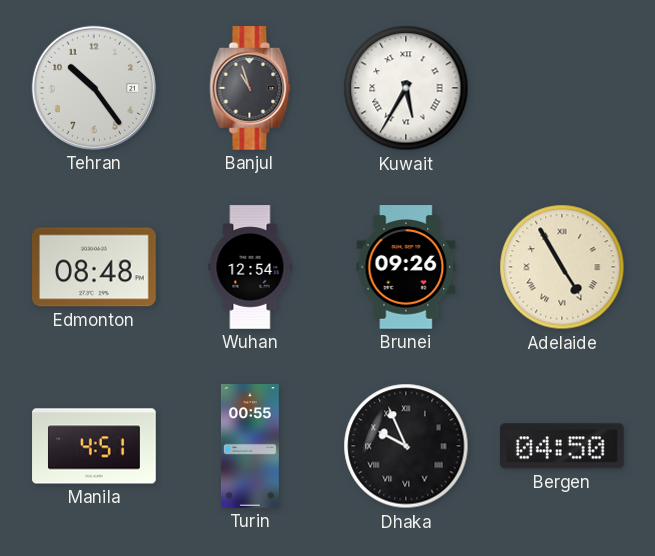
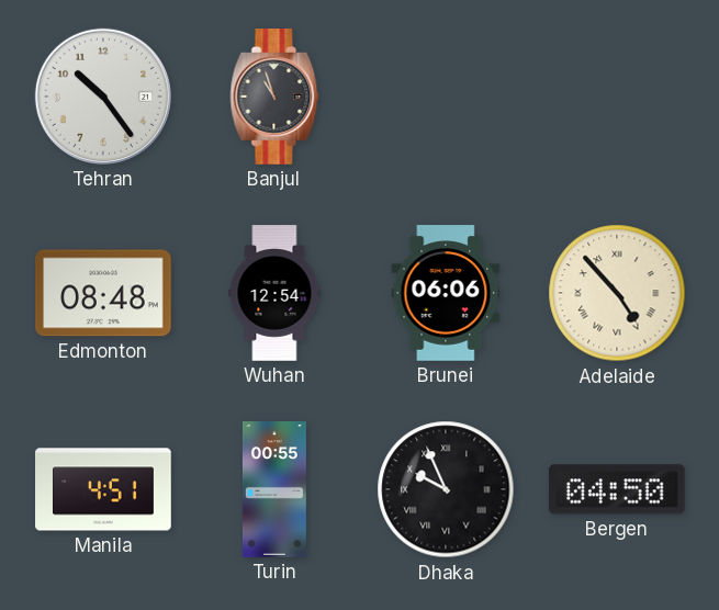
Kuwait: 5:35 -> none
Brunei: 09:26 -> 06:06
Adelaide: 4:55 -> 4:53
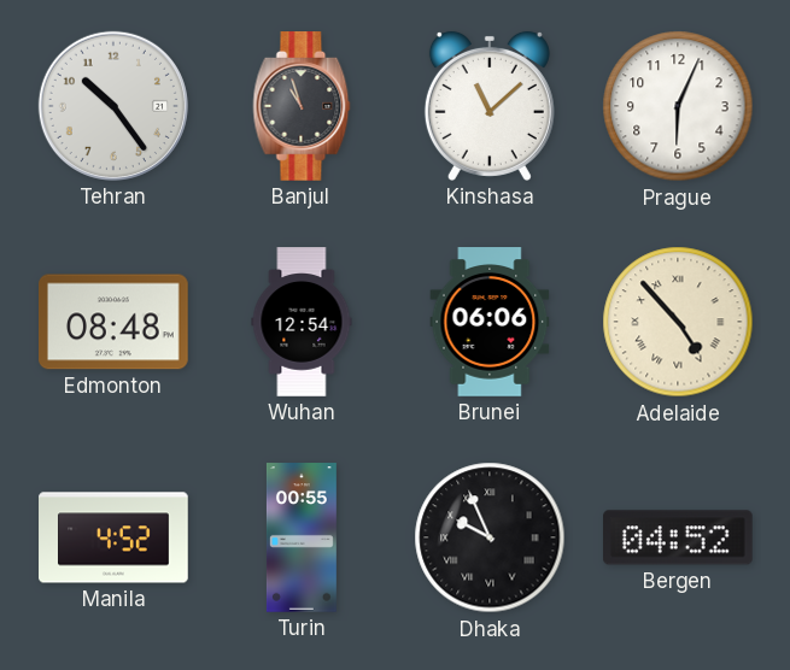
Kinshasa: none -> 11:08
Prague: none -> 6:04
Manila: 4:51 -> 4:52
Bergen: 04:50 -> 04:52
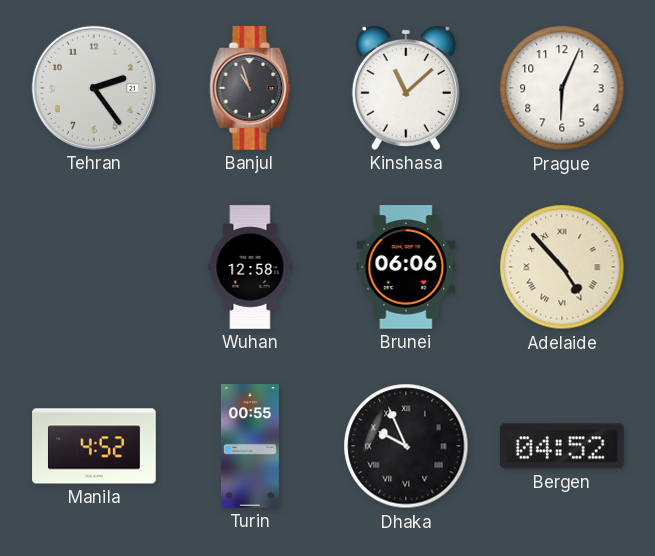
Tehran: 10:24 -> 2:24
Edmonton: 08:48 -> none
Wuhan: 12:54 -> 12:58
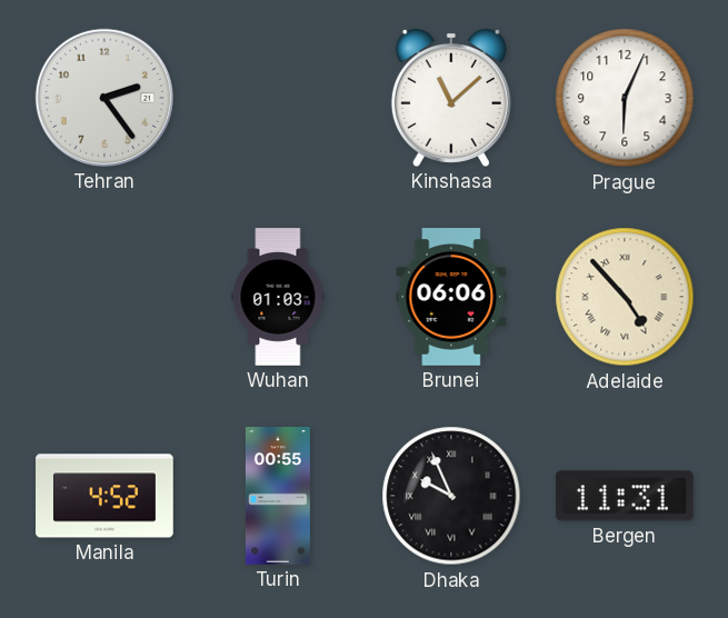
Banjul: 10:57 -> none
Wuhan: 12:58 -> 01:03
Bergen: 04:52 -> 11:31
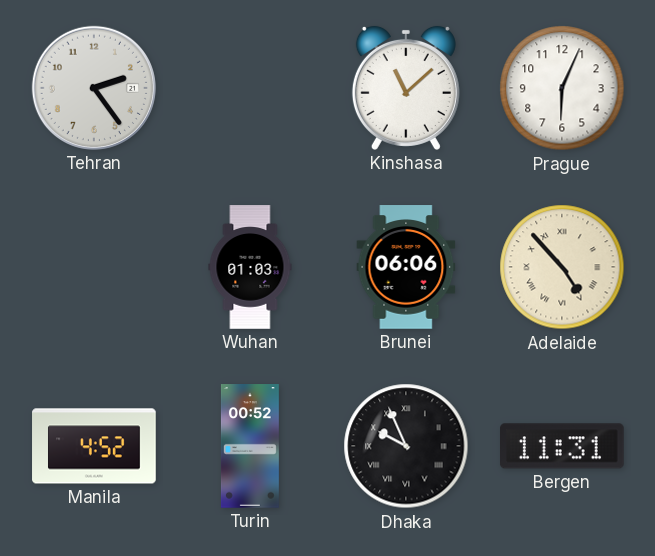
Turin: 00:55 -> 00:52
